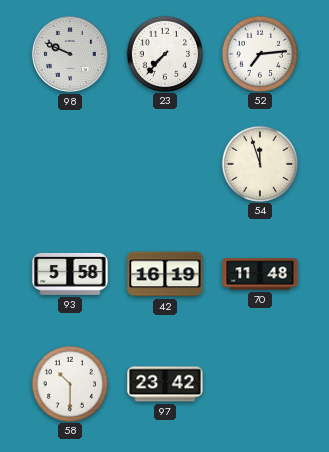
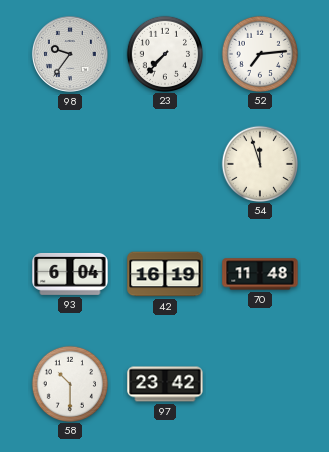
98: 9:49 -> 9:36
93: 5:58 -> 6:04
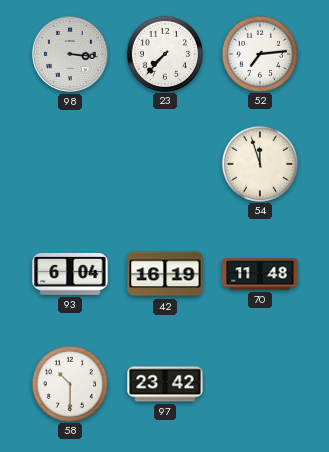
98: 9:36 -> 3:16
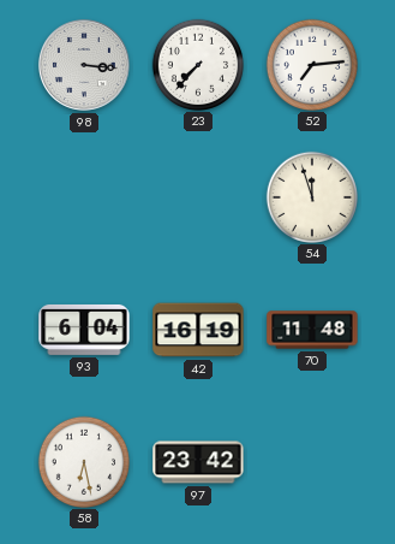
58: 10:30 -> 6:28
